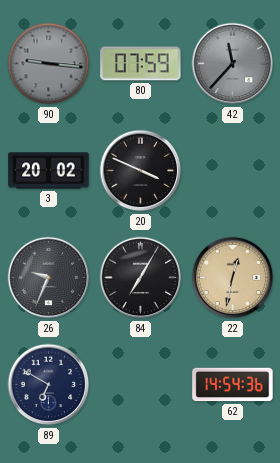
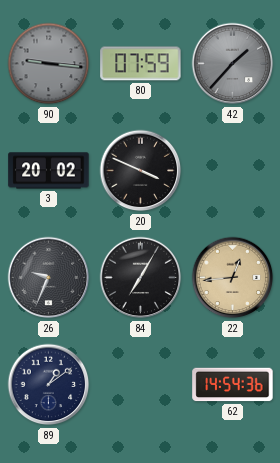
42: 11:37 -> 1:37
22: 12:32 -> 12:44
89: 6:50 -> 1:09
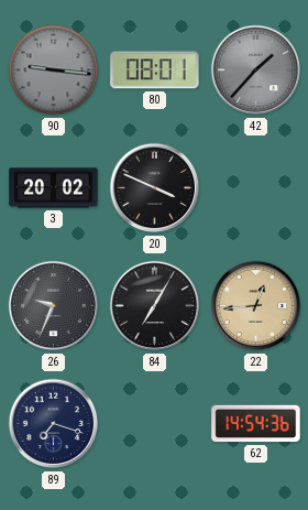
80: 07:59 -> 08:01
89: 1:09 -> 7:18
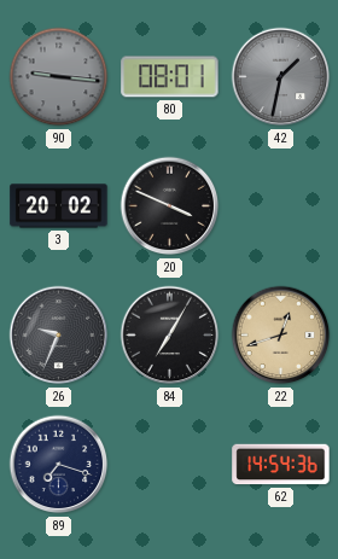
42: 1:37 -> 1:32
22: 12:44 -> 12:42
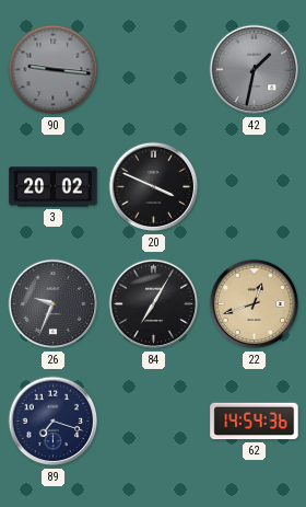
80: 08:01 -> none
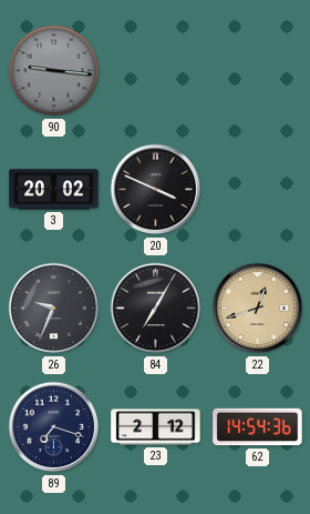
42: 1:32 -> none
23: none -> 2:12
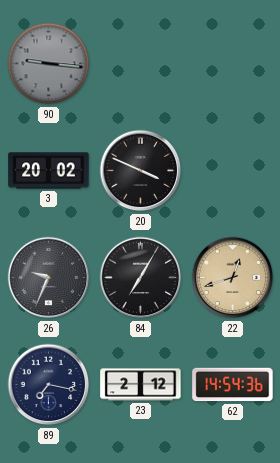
89: 7:18 -> 7:17
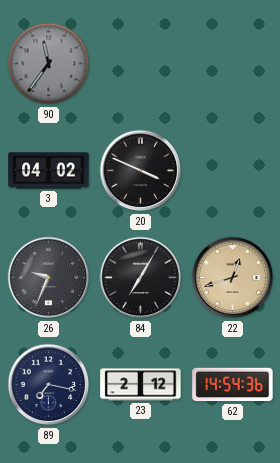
90: 9:16 -> 11:36
3: 20:02 -> 04:02
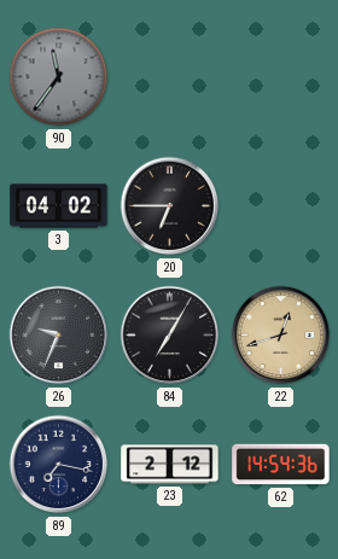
20: 3:49 -> 6:45
